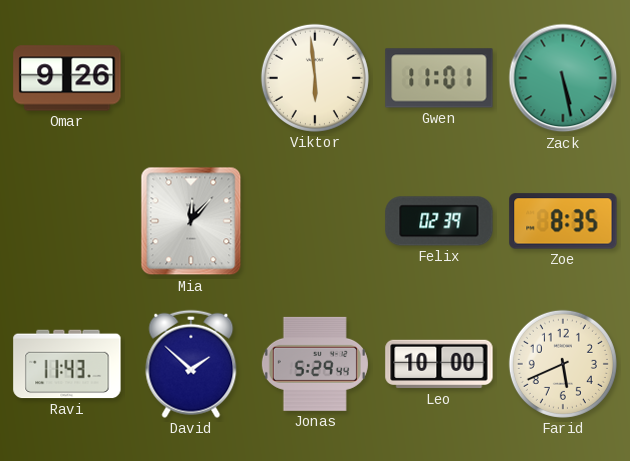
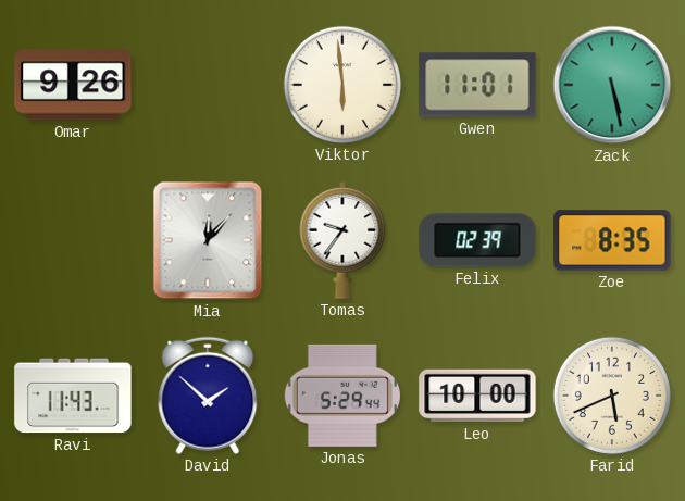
Tomas: none -> 9:36
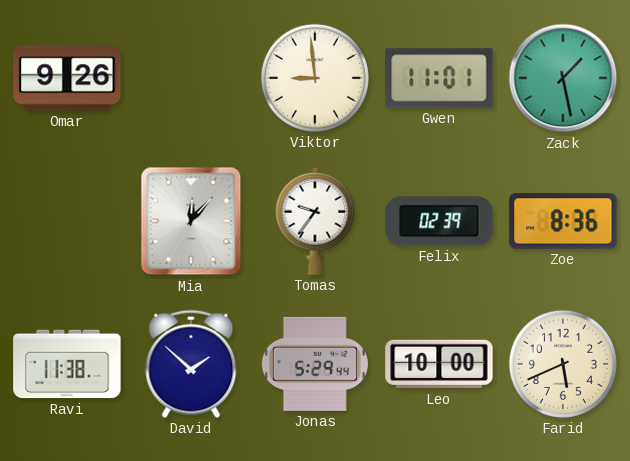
Viktor: 5:59 -> 8:59
Zack: 5:28 -> 1:28
Zoe: 8:35 -> 8:36
Ravi: 11:43 -> 11:38
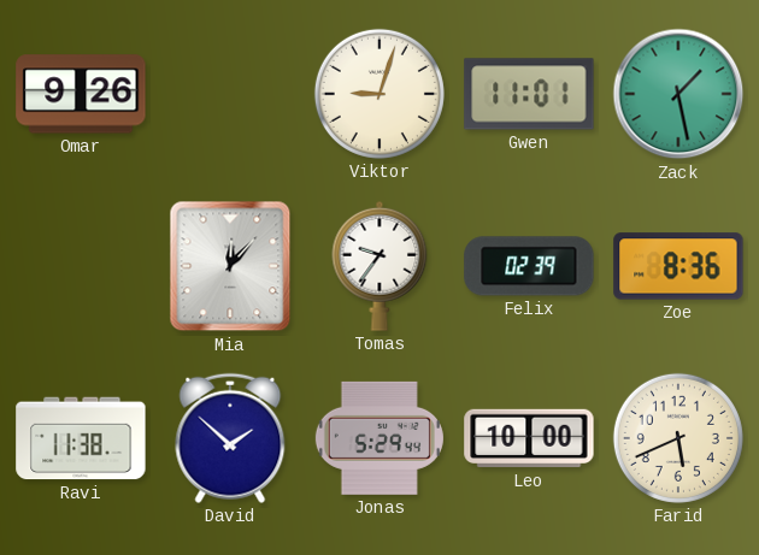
Viktor: 8:59 -> 9:03
